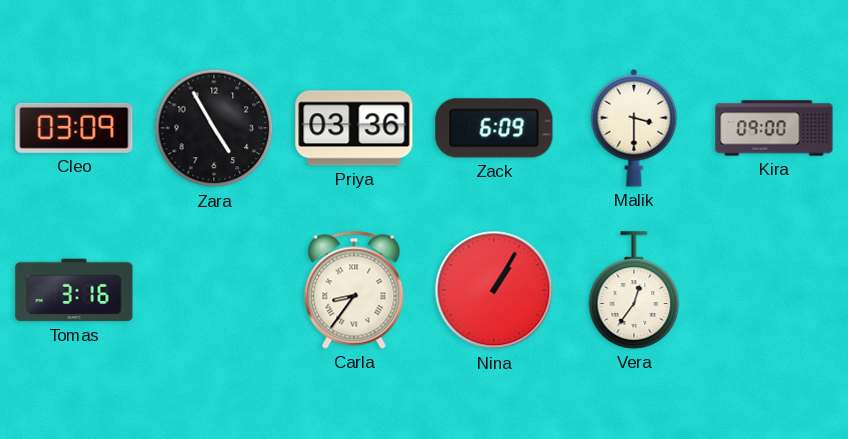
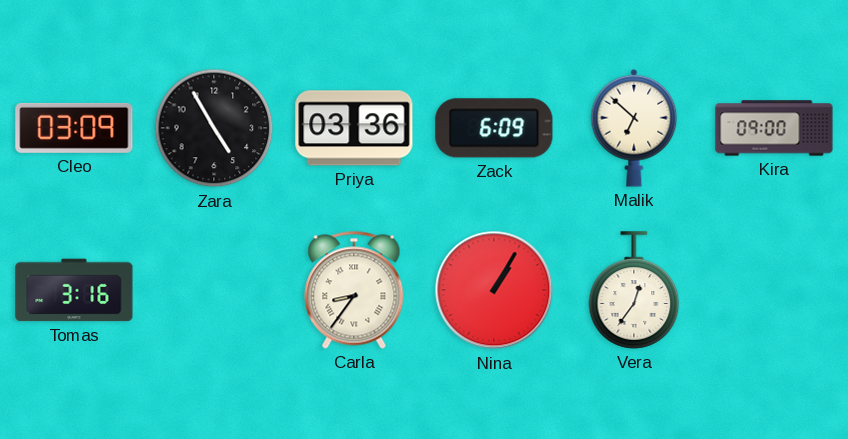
Malik: 3:30 -> 6:52
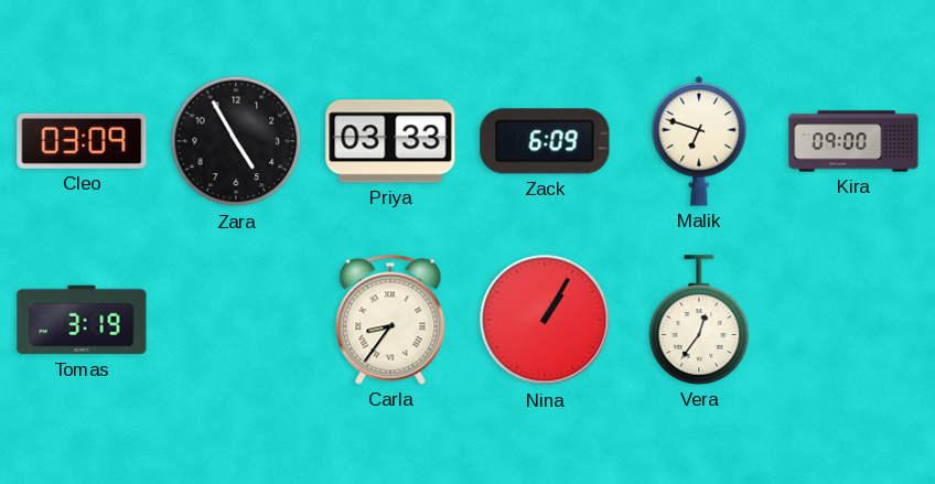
Priya: 03:36 -> 03:33
Malik: 6:52 -> 6:48
Tomas: 3:16 -> 3:19
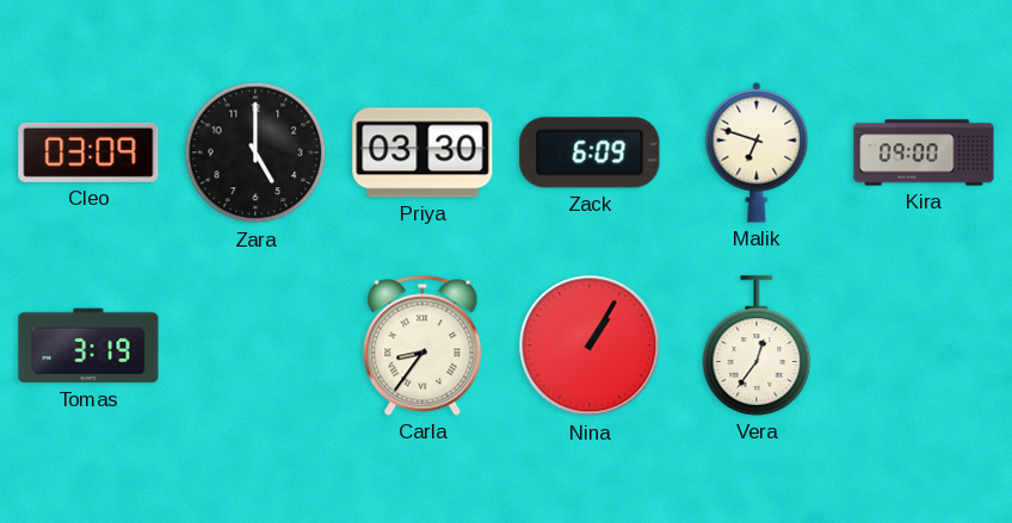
Zara: 4:55 -> 5:00
Priya: 03:33 -> 03:30
